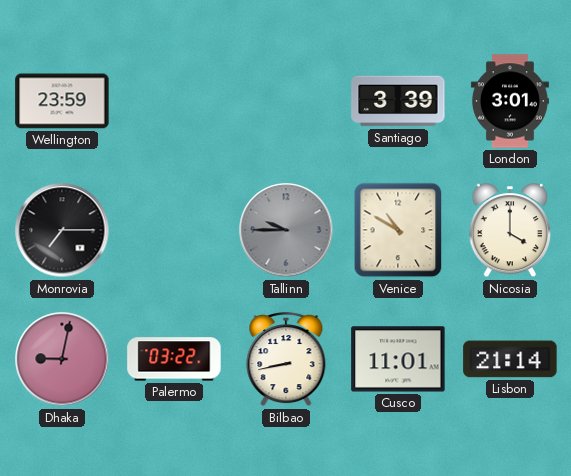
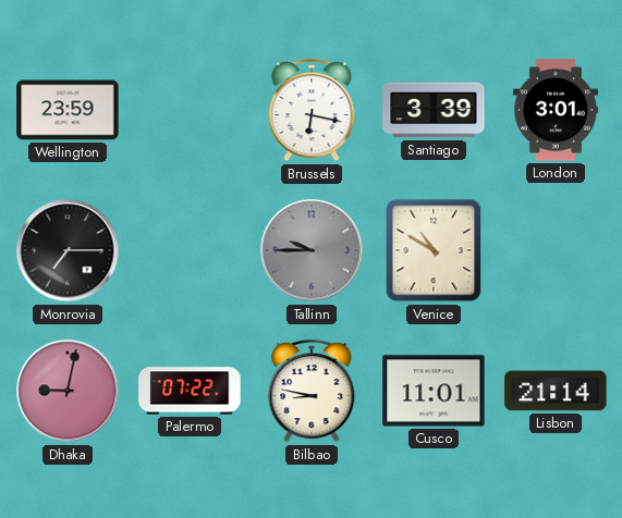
Brussels: none -> 6:17
Nicosia: 4:00 -> none
Palermo: 03:22 -> 07:22
Bilbao: 8:43 -> 8:47
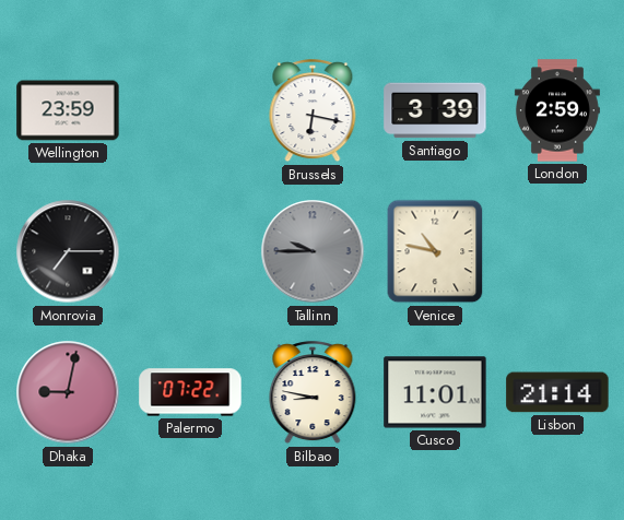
London: 3:01 -> 2:59
Venice: 10:50 -> 10:47
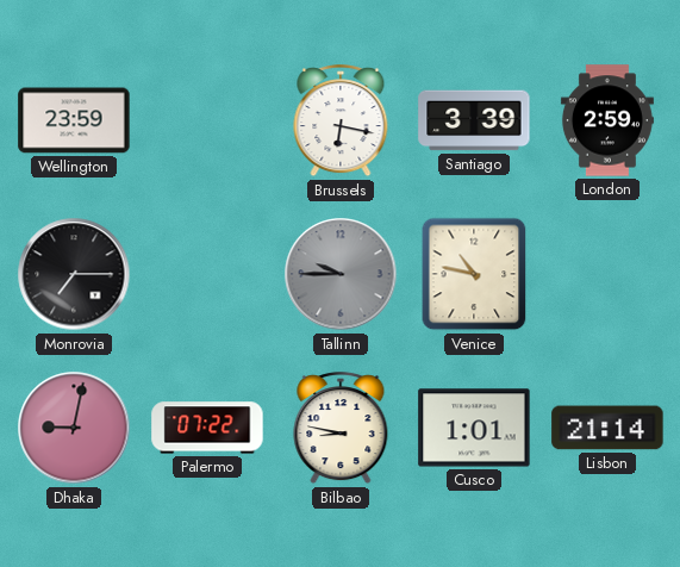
Cusco: 11:01 -> 1:01
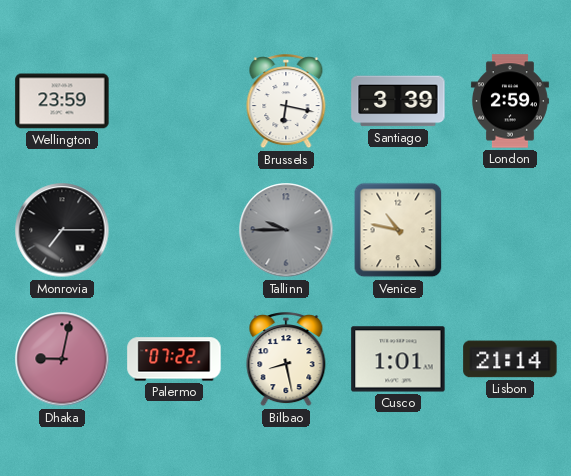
Bilbao: 8:47 -> 8:28
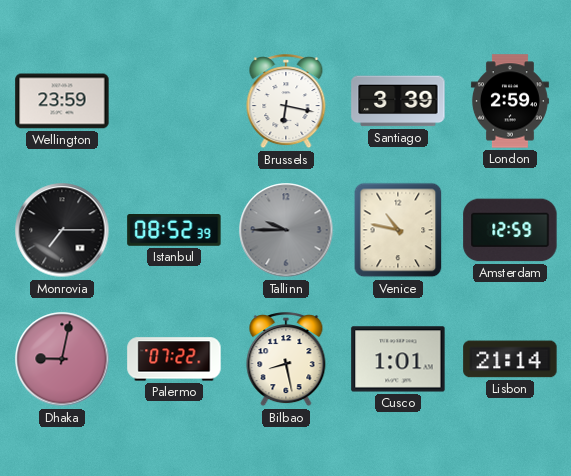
Istanbul: none -> 08:52
Amsterdam: none -> 12:59
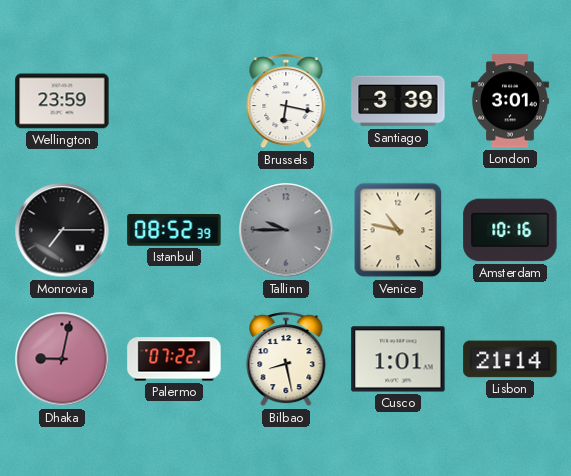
London: 2:59 -> 3:01
Amsterdam: 12:59 -> 10:16
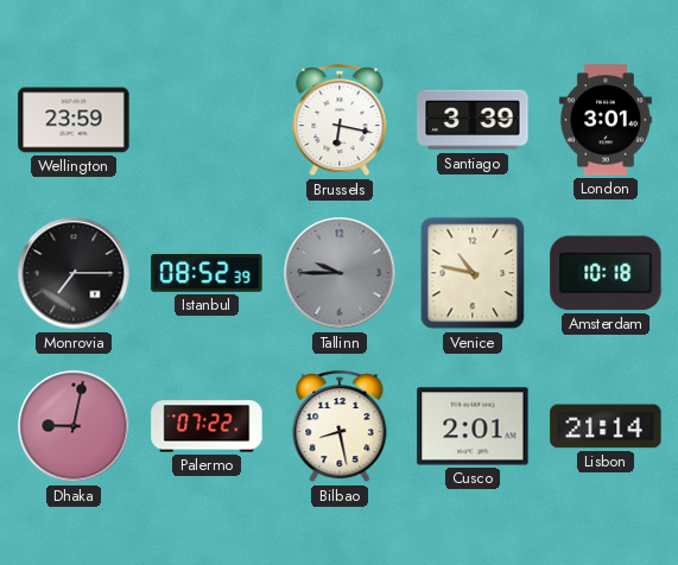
Amsterdam: 10:16 -> 10:18
Cusco: 1:01 -> 2:01
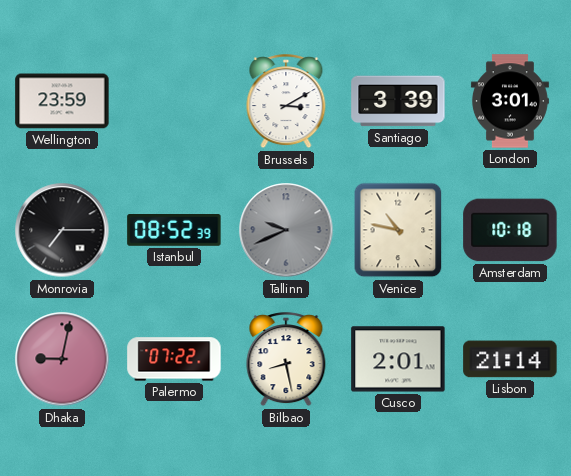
Brussels: 6:17 -> 3:10
Tallinn: 9:45 -> 9:41
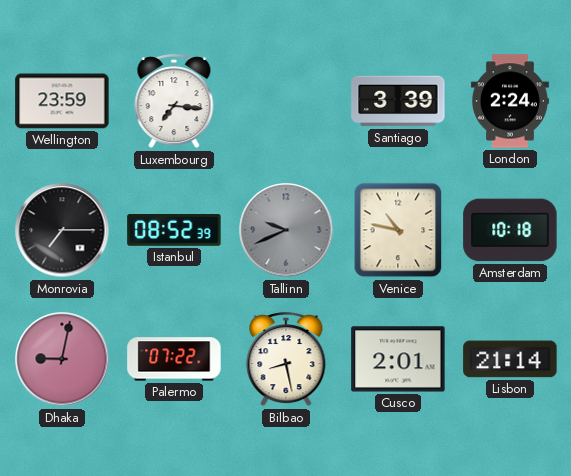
Luxembourg: none -> 7:16
Brussels: 3:10 -> none
London: 3:01 -> 2:24
